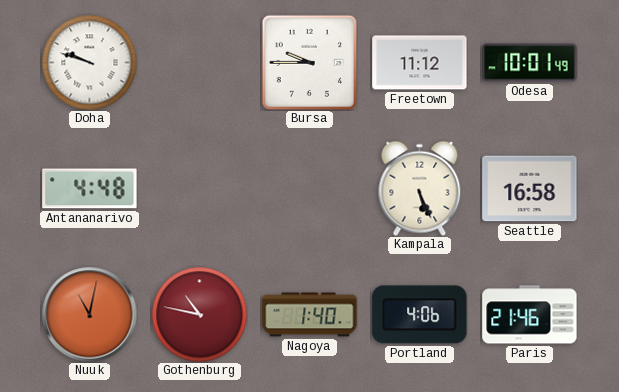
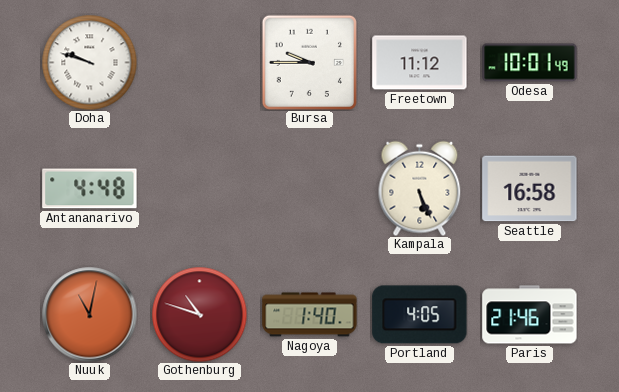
Gothenburg: 10:47 -> 10:48
Portland: 4:06 -> 4:05
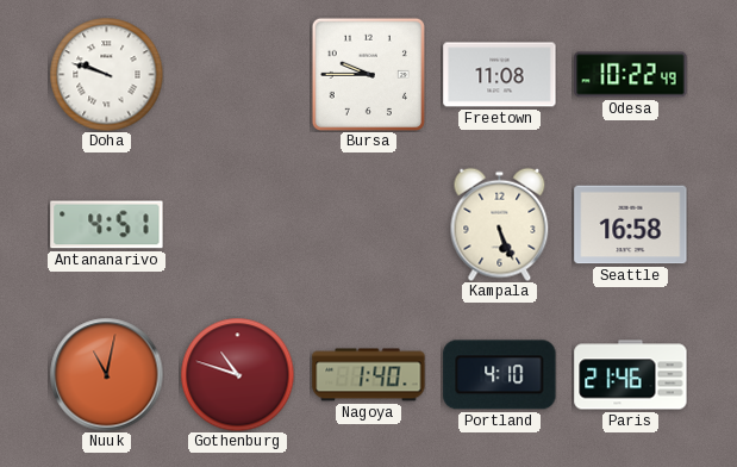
Freetown: 11:12 -> 11:08
Odesa: 10:01 -> 10:22
Antananarivo: 4:48 -> 4:51
Portland: 4:05 -> 4:10
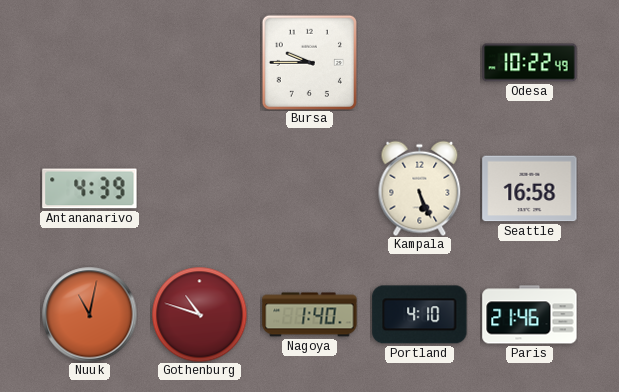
Doha: 9:48 -> none
Freetown: 11:08 -> none
Antananarivo: 4:51 -> 4:39
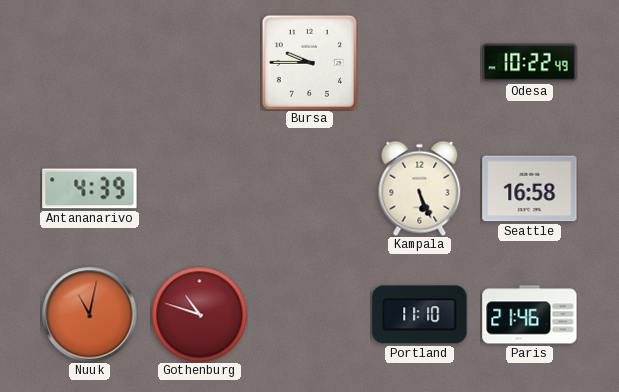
Nagoya: 1:40 -> none
Portland: 4:10 -> 11:10
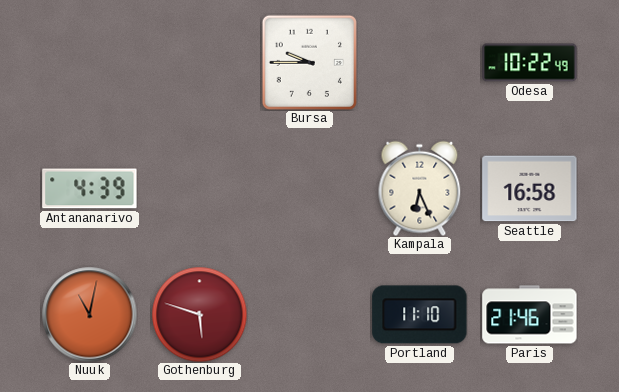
Kampala: 5:26 -> 6:26
Gothenburg: 10:48 -> 5:48
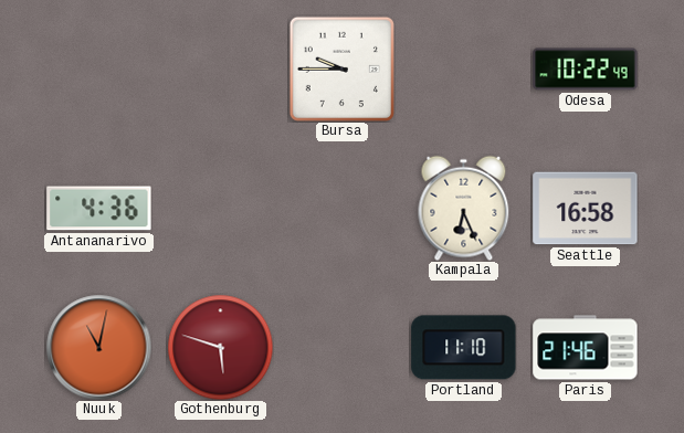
Antananarivo: 4:39 -> 4:36
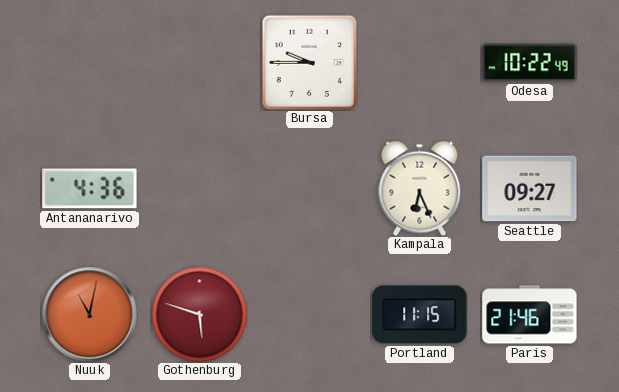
Seattle: 16:58 -> 09:27
Portland: 11:10 -> 11:15
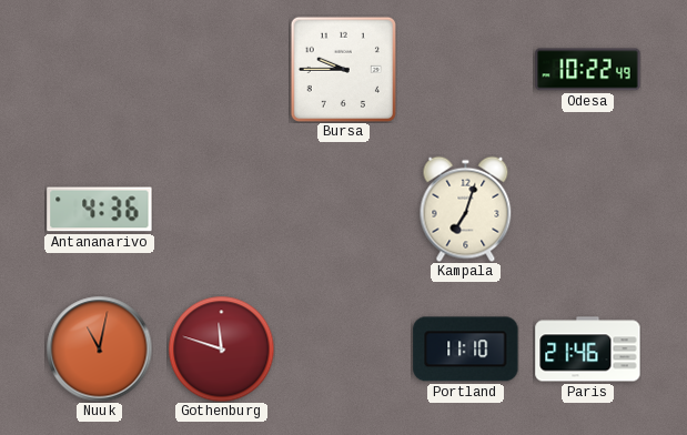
Kampala: 6:26 -> 7:03
Seattle: 09:27 -> none
Gothenburg: 5:48 -> 11:48
Portland: 11:15 -> 11:10
